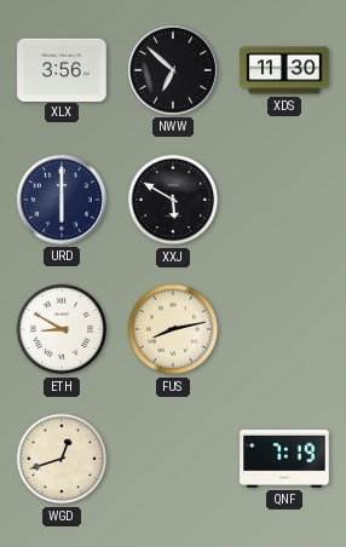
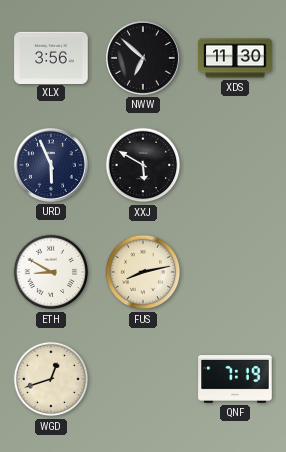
URD: 6:00 -> 5:56
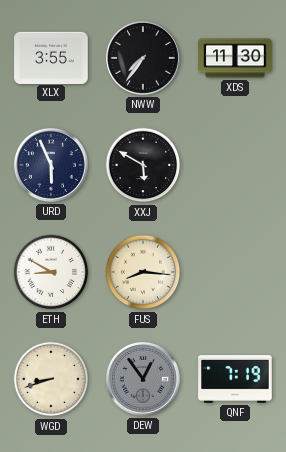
XLX: 3:56 -> 3:55
NWW: 6:52 -> 7:36
FUS: 8:13 -> 8:16
WGD: 12:42 -> 8:42
DEW: none -> 12:54
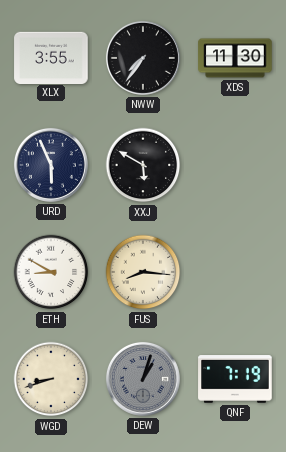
DEW: 12:54 -> 1:03
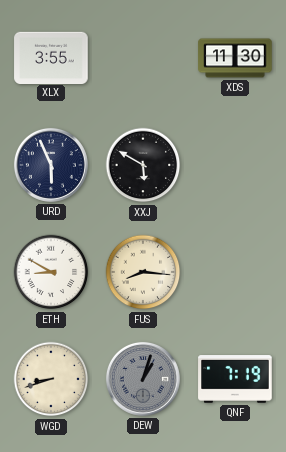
NWW: 7:36 -> none
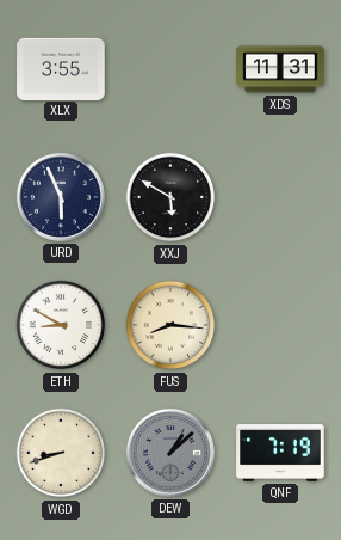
XDS: 11:30 -> 11:31
DEW: 1:03 -> 1:08
